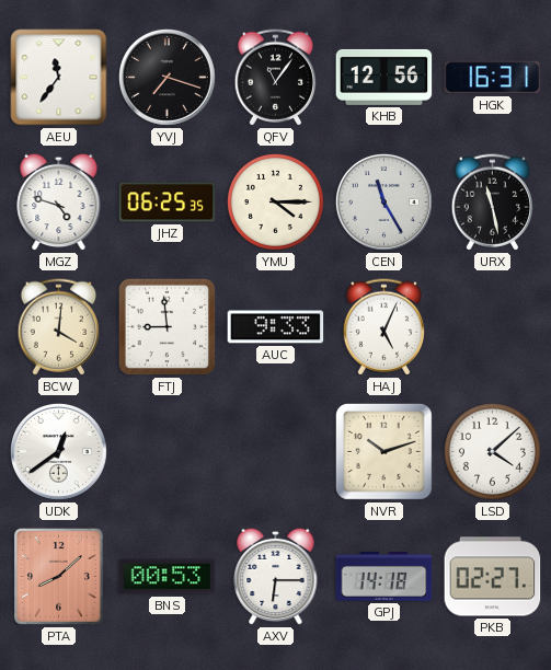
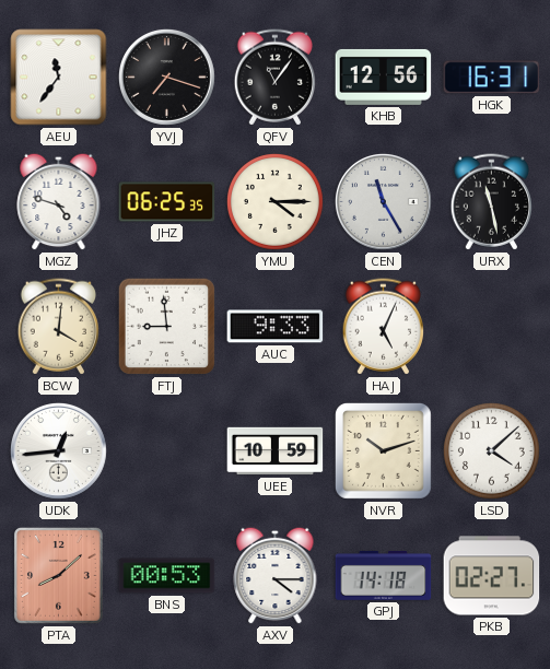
UDK: 12:39 -> 12:44
UEE: none -> 10:59
AXV: 6:15 -> 4:15
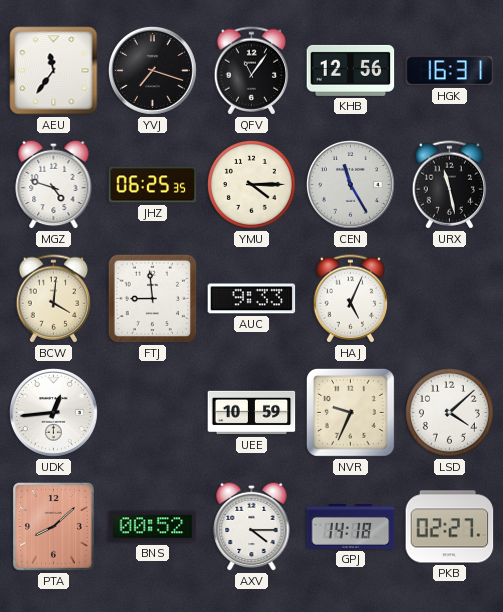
NVR: 10:12 -> 9:34
BNS: 00:53 -> 00:52
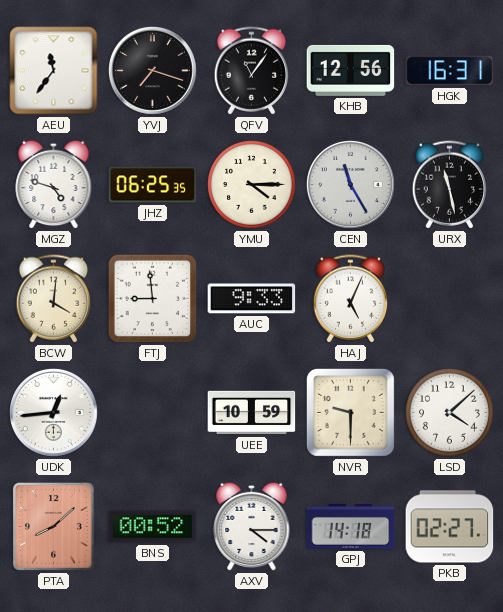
NVR: 9:34 -> 9:30
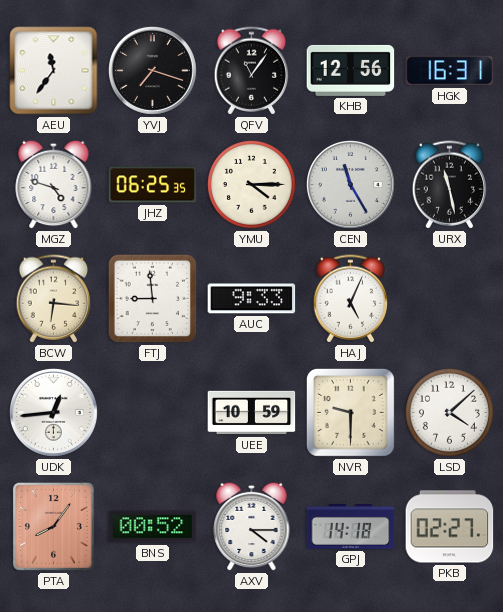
BCW: 4:01 -> 6:16
PTA: 8:08 -> 8:06
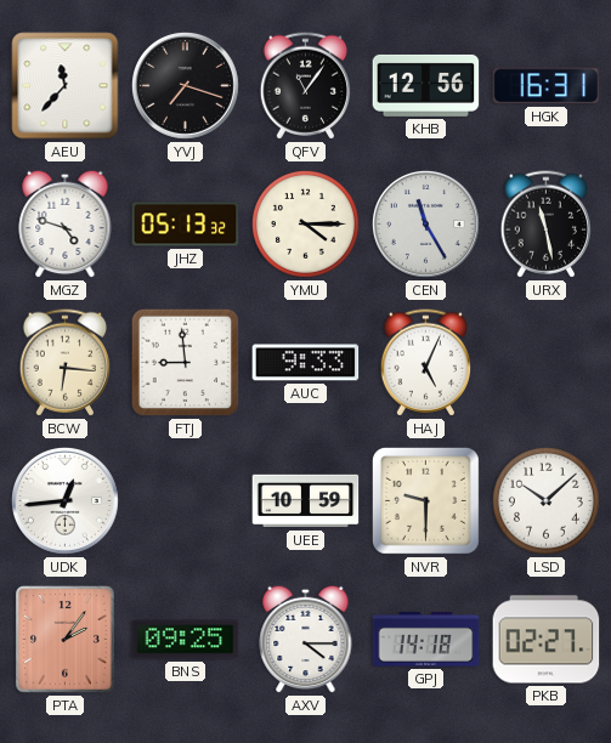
AEU: 11:36 -> 11:37
JHZ: 06:25 -> 05:13
LSD: 4:08 -> 10:08
PTA: 8:06 -> 2:06
BNS: 00:52 -> 09:25
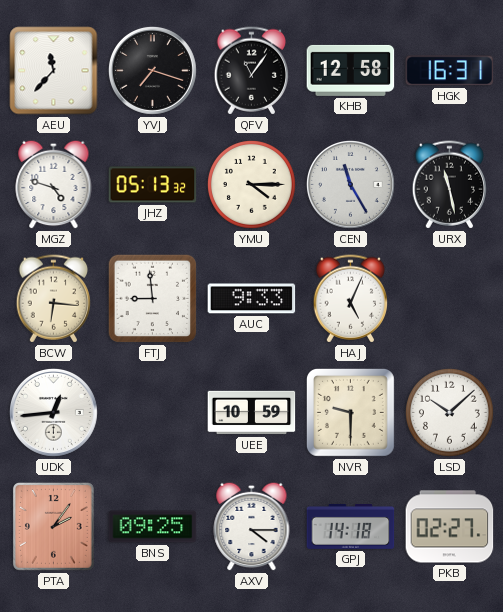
KHB: 12:56 -> 12:58
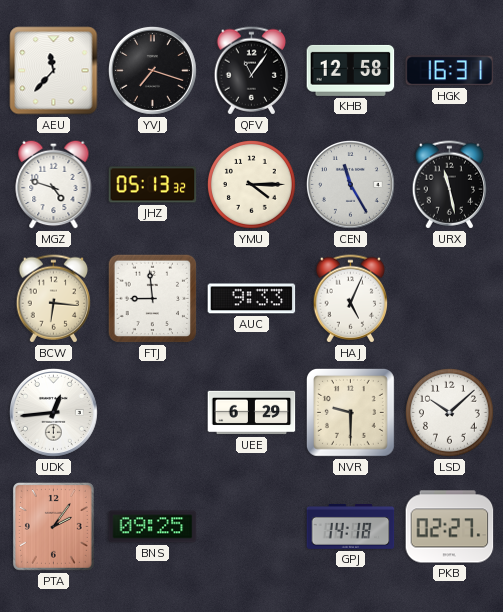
UEE: 10:59 -> 6:29
AXV: 4:15 -> none
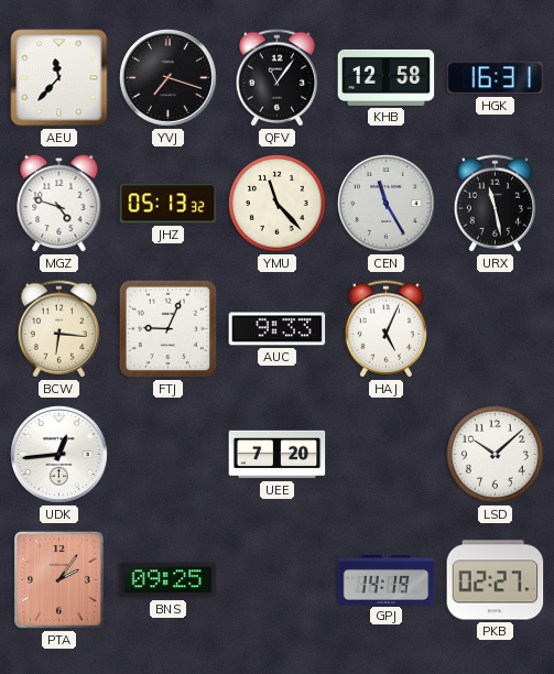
YMU: 4:15 -> 11:23
FTJ: 8:59 -> 9:04
UEE: 6:29 -> 7:20
NVR: 9:30 -> none
GPJ: 14:18 -> 14:19
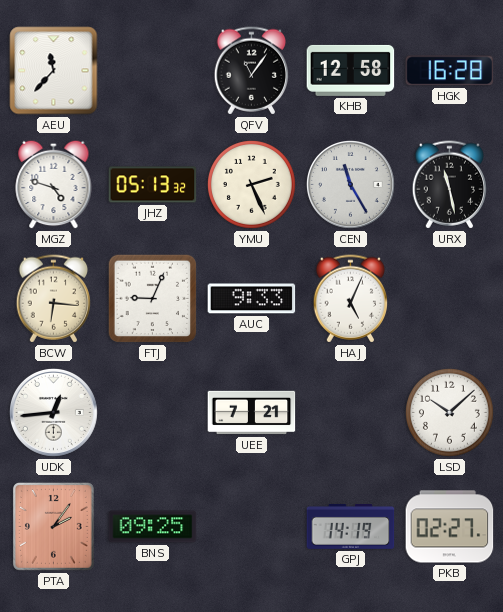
YVJ: 7:18 -> none
HGK: 16:31 -> 16:28
YMU: 11:23 -> 2:26
UEE: 7:20 -> 7:21
